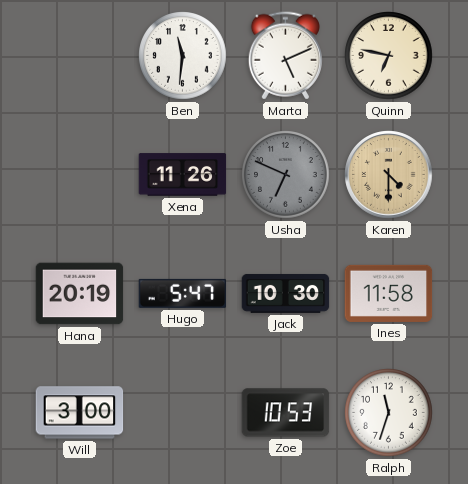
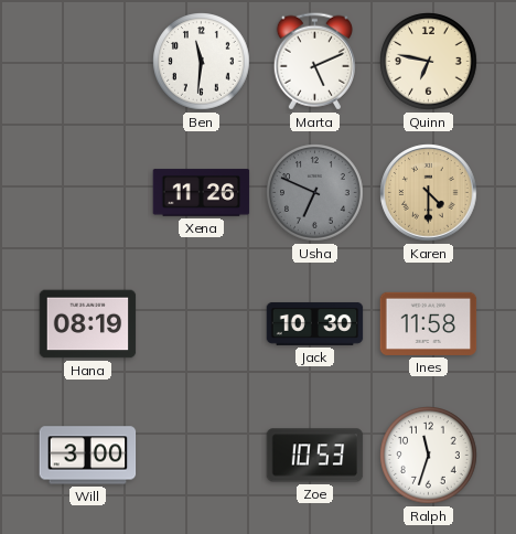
Hana: 20:19 -> 08:19
Hugo: 5:47 -> none
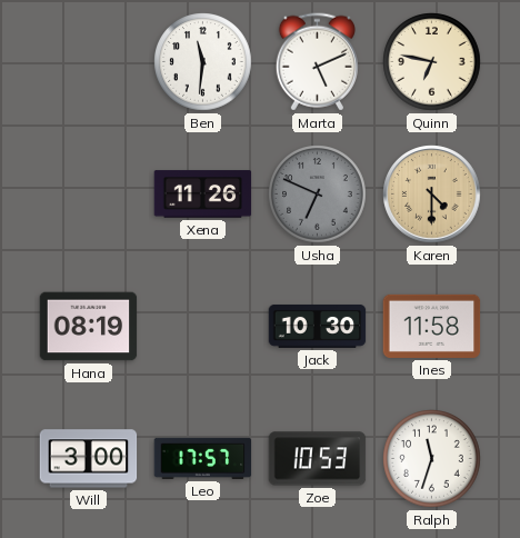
Leo: none -> 17:57
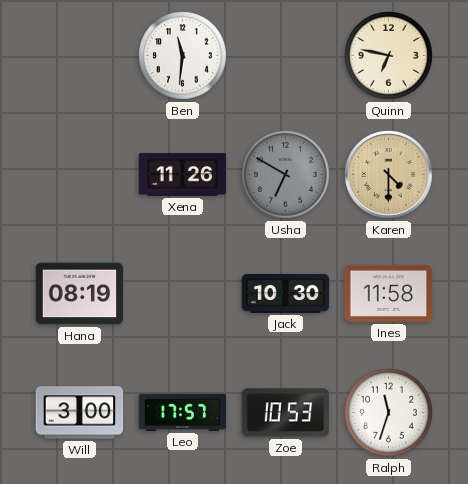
Marta: 5:11 -> none
Usha: 6:49 -> 6:50
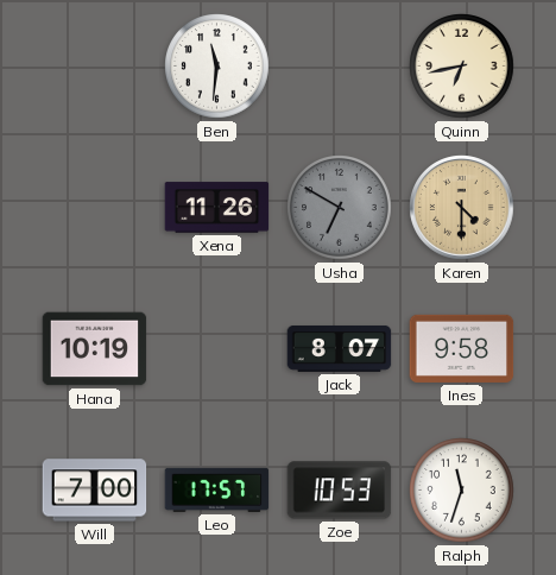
Quinn: 6:47 -> 6:43
Hana: 08:19 -> 10:19
Jack: 10:30 -> 8:07
Ines: 11:58 -> 9:58
Will: 3:00 -> 7:00
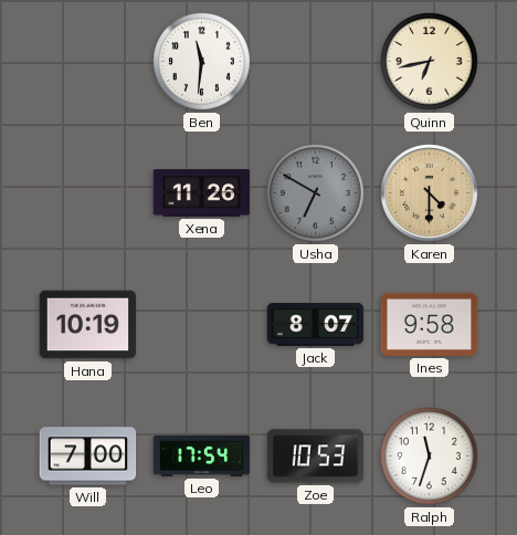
Leo: 17:57 -> 17:54
